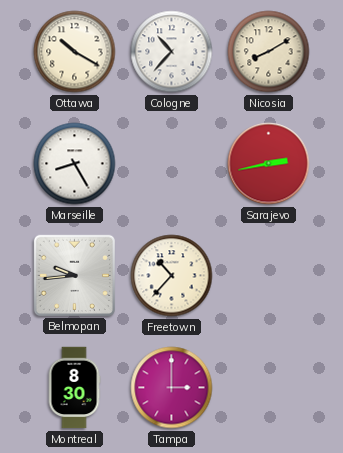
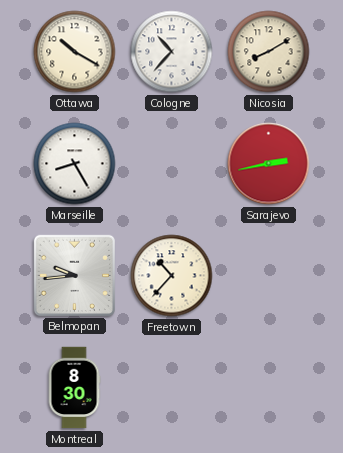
Tampa: 3:00 -> none
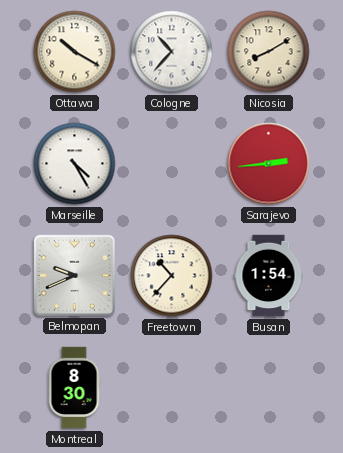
Marseille: 8:25 -> 4:25
Sarajevo: 2:43 -> 2:44
Belmopan: 9:44 -> 9:41
Busan: none -> 1:54
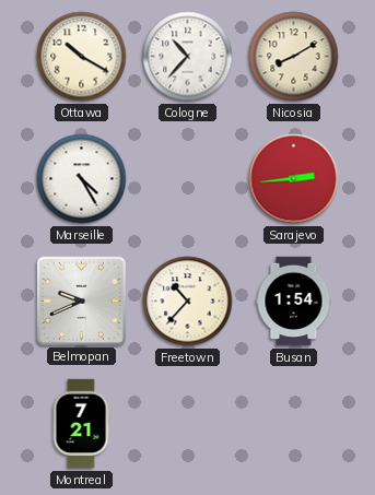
Montreal: 8:30 -> 7:21
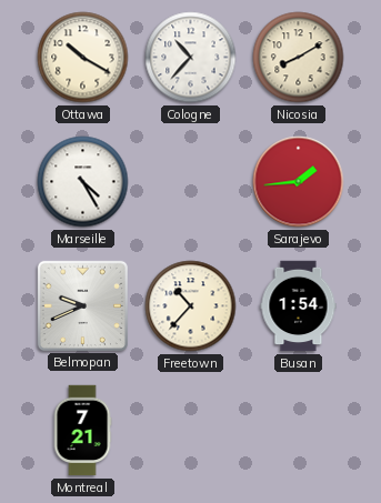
Sarajevo: 2:44 -> 1:44
